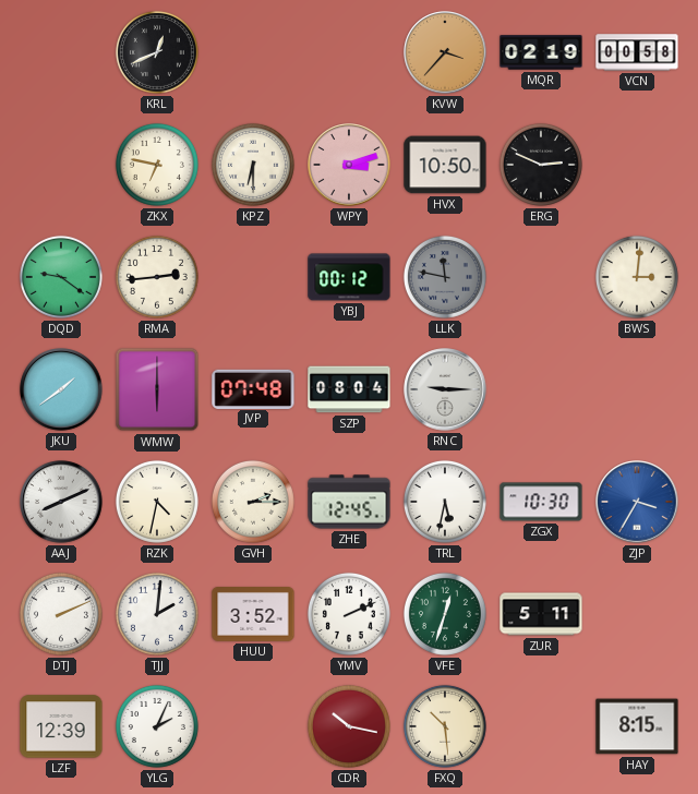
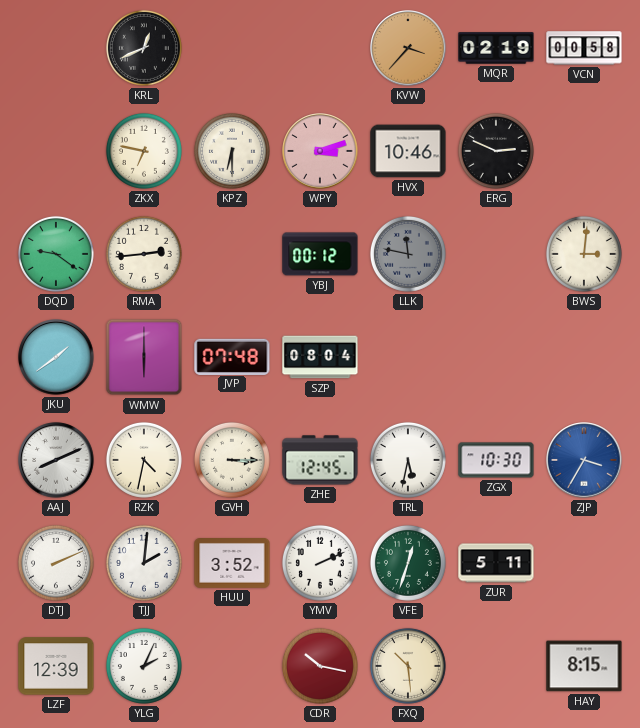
HVX: 10:50 -> 10:46
RNC: 9:15 -> none
GVH: 2:15 -> 3:15
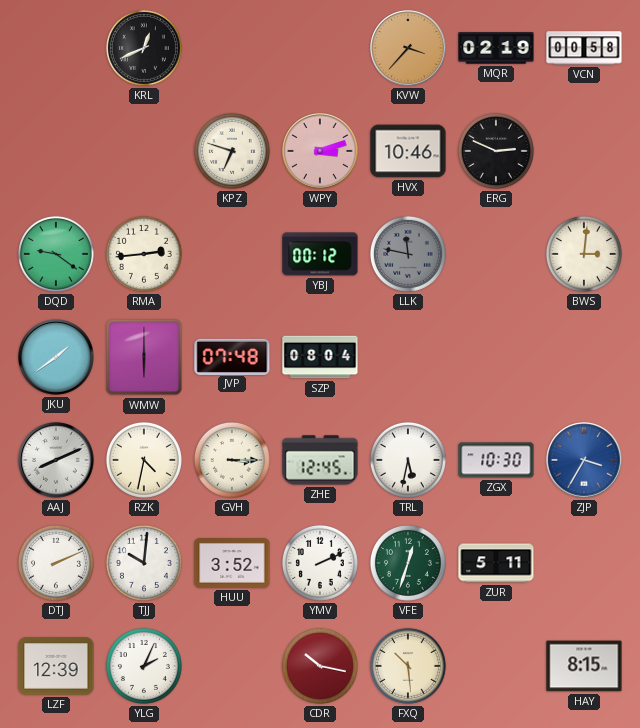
ZKX: 6:47 -> none
KPZ: 6:30 -> 6:48
TJJ: 2:01 -> 10:01
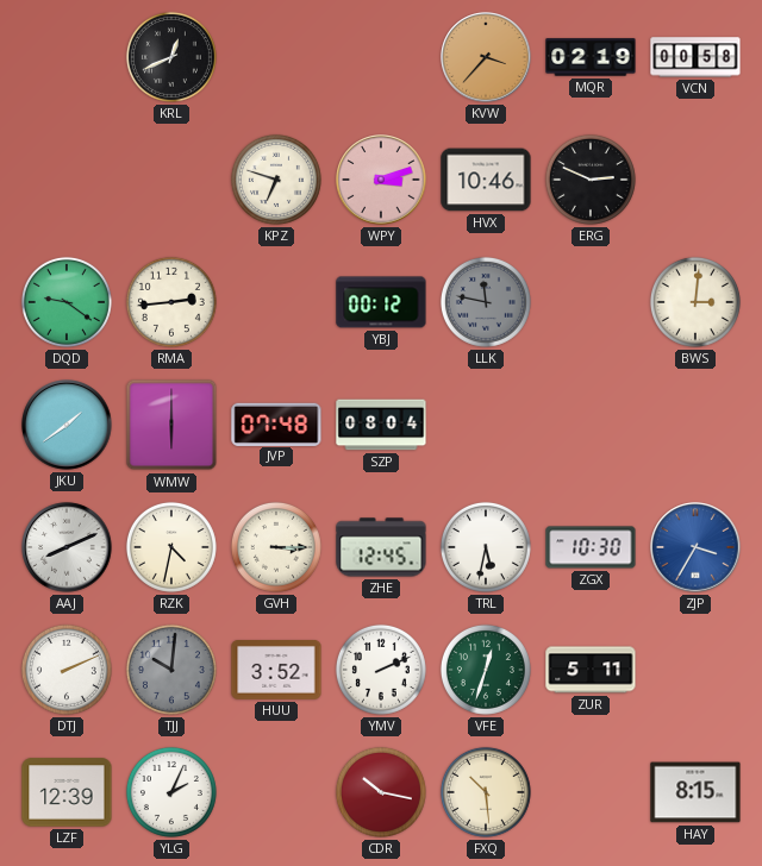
TJJ dial: white -> grey
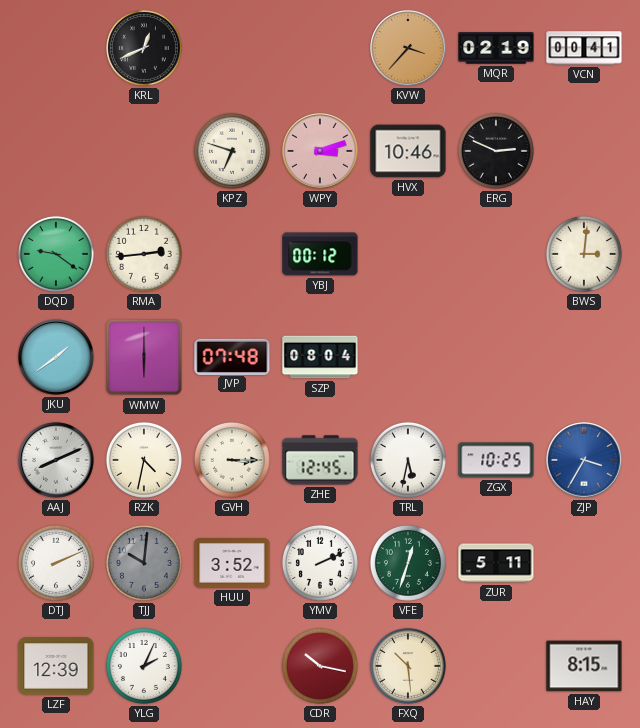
VCN: 00:58 -> 00:41
LLK: 11:47 -> none
ZGX: 10:30 -> 10:25
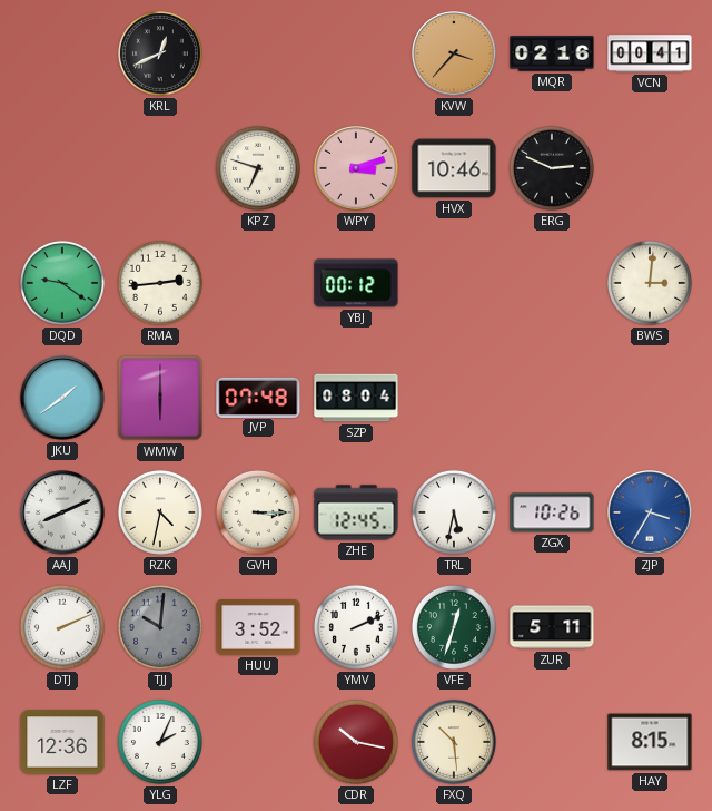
MQR: 02:19 -> 02:16
ZGX: 10:25 -> 10:26
LZF: 12:39 -> 12:36
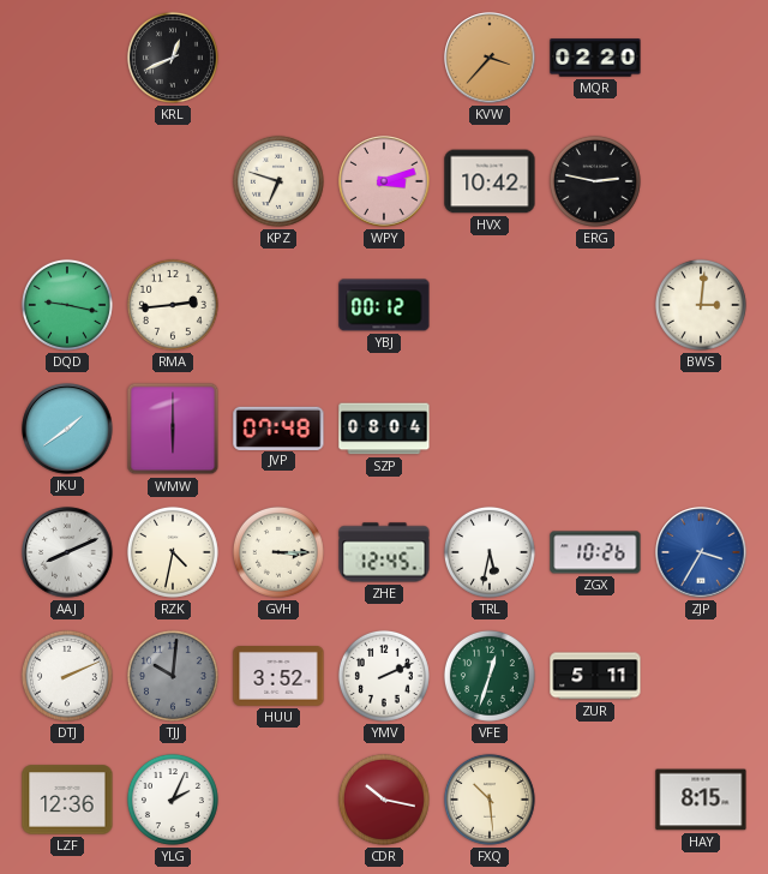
MQR: 02:16 -> 02:20
VCN: 00:41 -> none
HVX: 10:46 -> 10:42
ERG: 2:49 -> 2:47
DQD: 9:21 -> 9:17
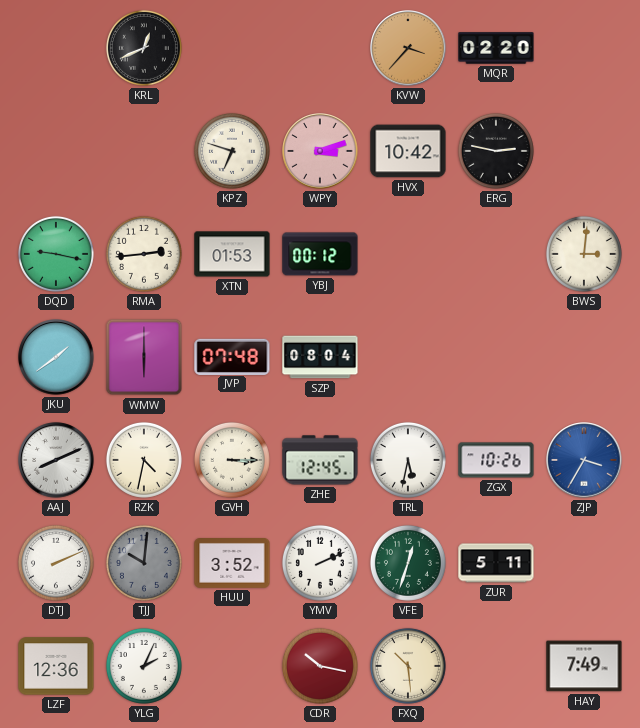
XTN: none -> 01:53
HAY: 8:15 -> 7:49
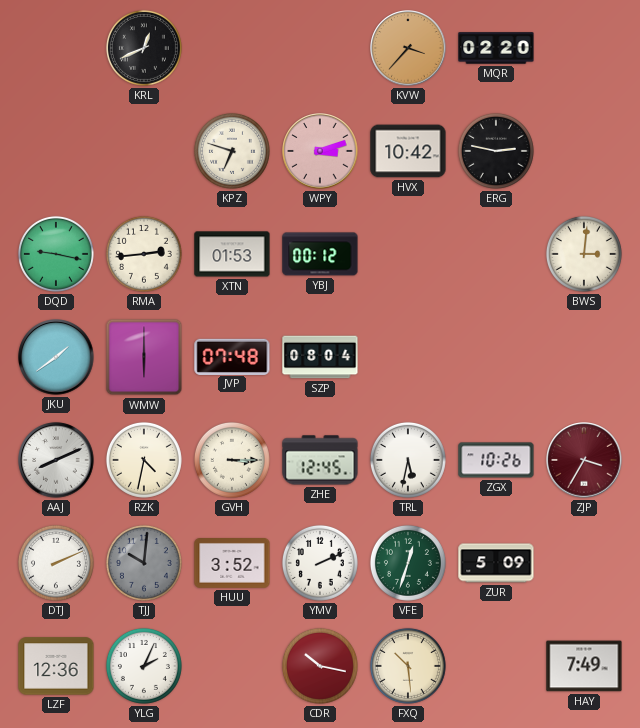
ZJP dial: blue -> burgundy
ZUR: 5:11 -> 5:09
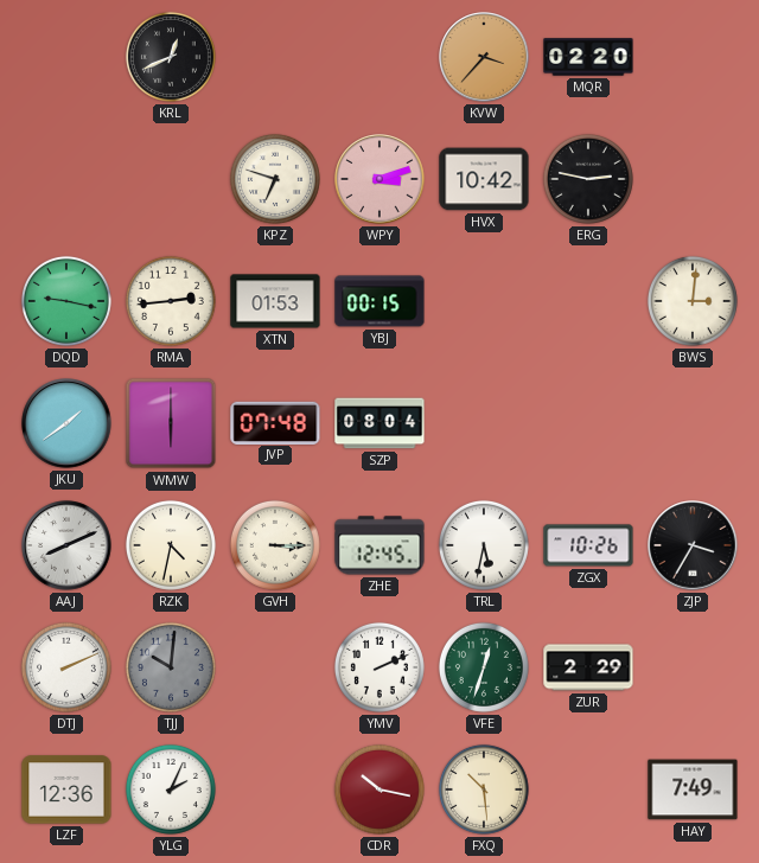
YBJ: 00:12 -> 00:15
ZJP dial: burgundy -> black
HUU: 3:52 -> none
ZUR: 5:09 -> 2:29
